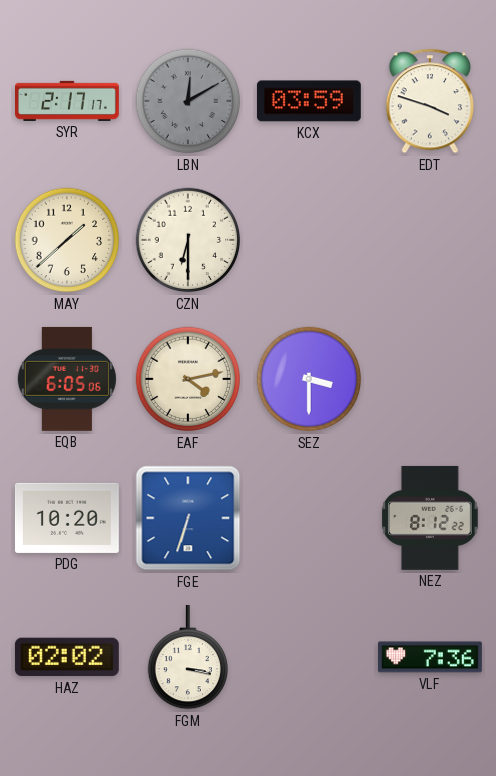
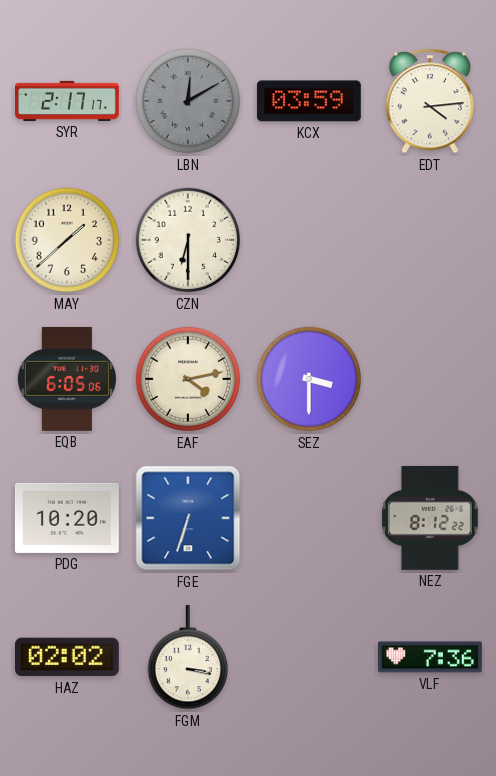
EDT: 3:48 -> 4:14
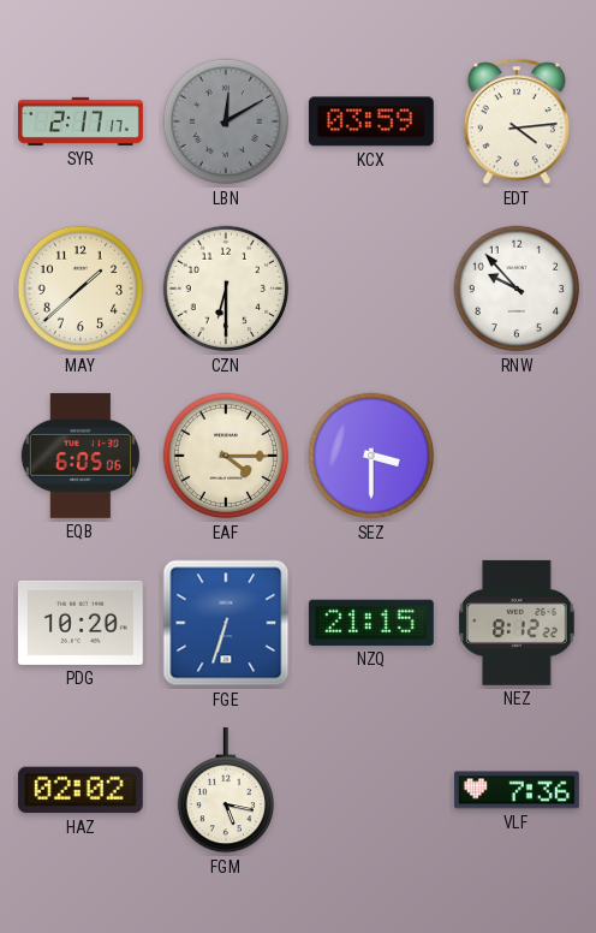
RNW: none -> 9:53
EAF: 4:13 -> 4:15
NZQ: none -> 21:15
FGM: 3:17 -> 5:17
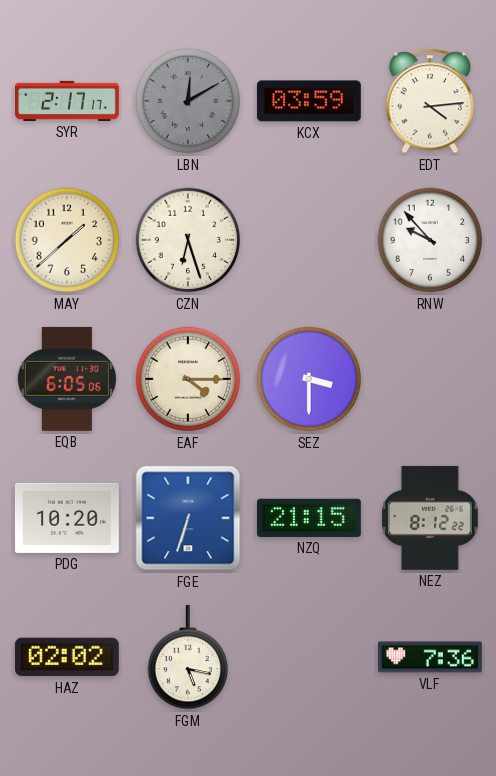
CZN: 6:30 -> 6:27
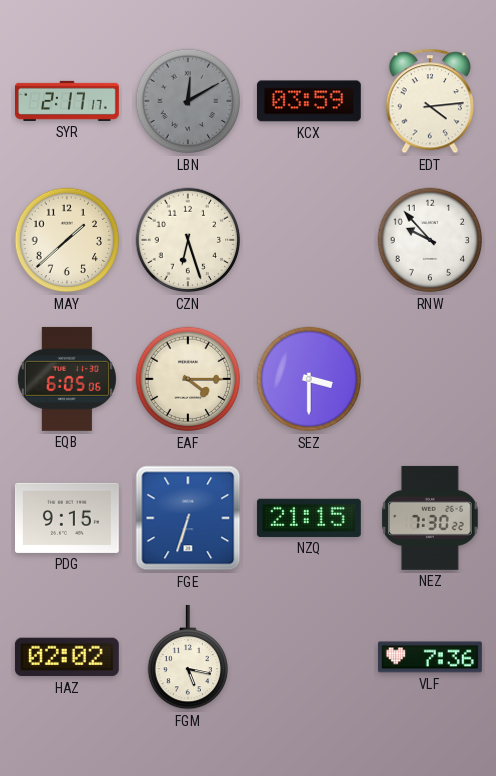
PDG: 10:20 -> 9:15
NEZ: 8:12 -> 7:30
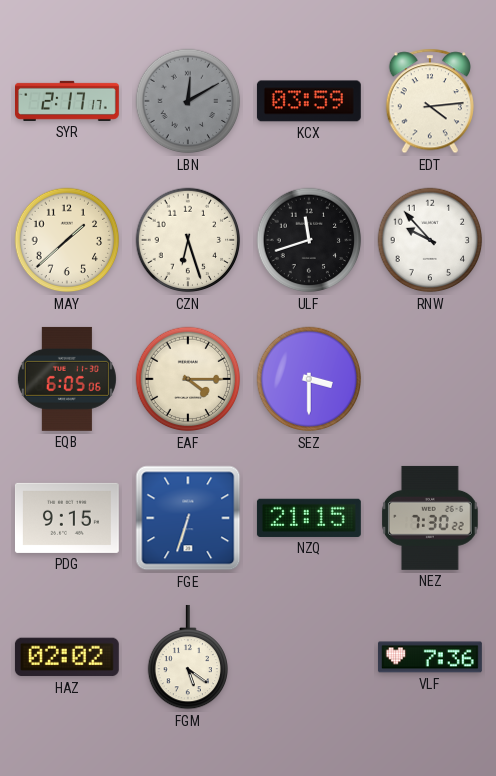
ULF: none -> 11:42
FGM: 5:17 -> 5:21
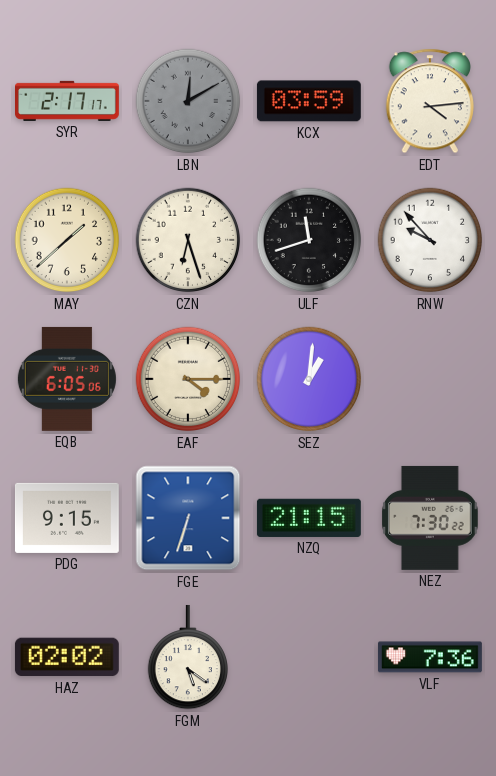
SEZ: 3:30 -> 1:01
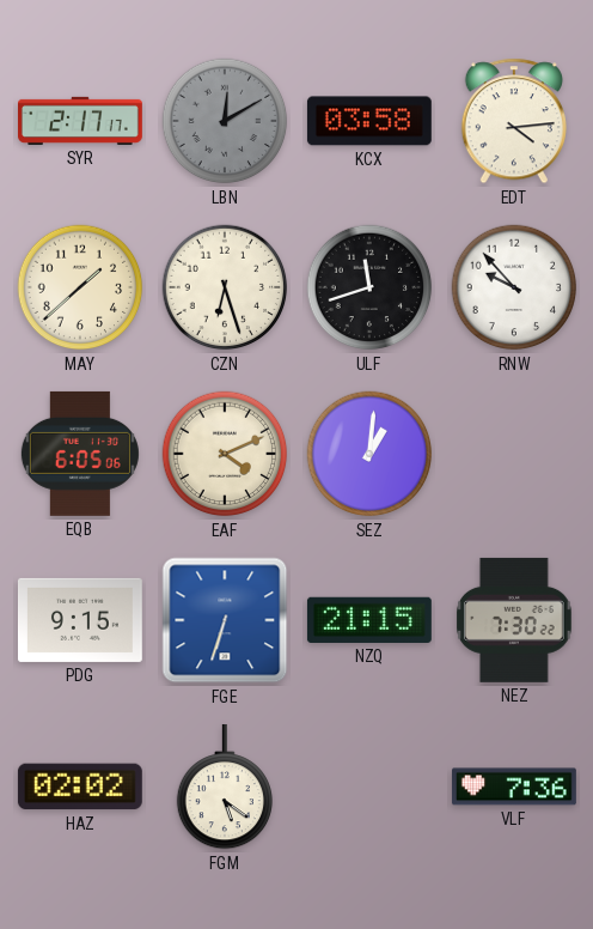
KCX: 03:59 -> 03:58
EAF: 4:15 -> 4:11
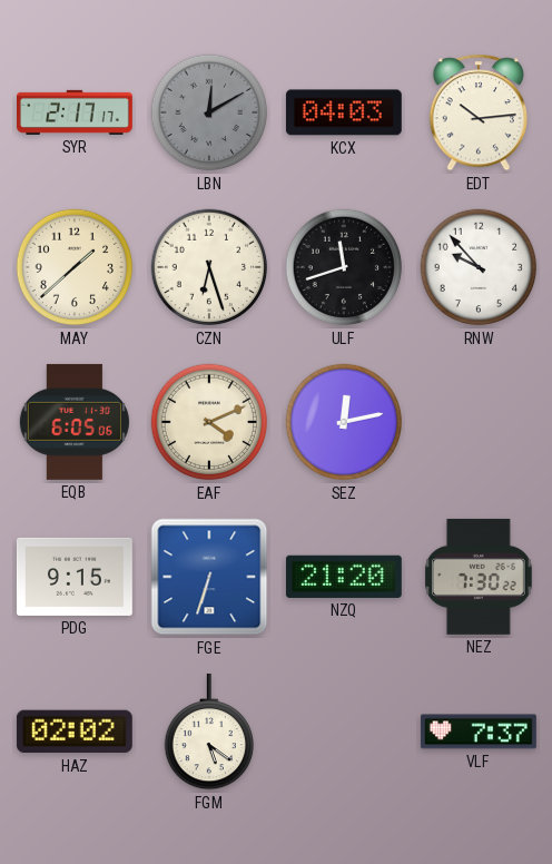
KCX: 03:58 -> 04:03
EDT: 4:14 -> 10:14
SEZ: 1:01 -> 12:13
NZQ: 21:15 -> 21:20
VLF: 7:36 -> 7:37
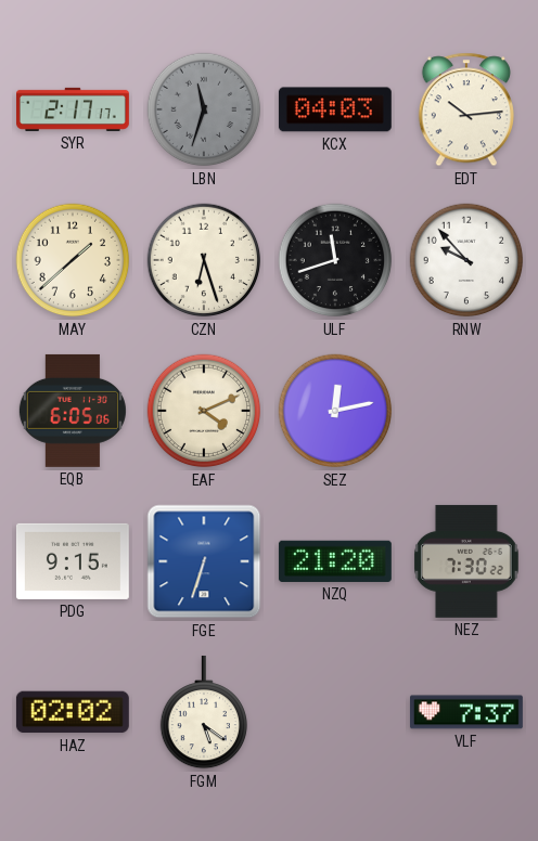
LBN: 12:10 -> 11:33
